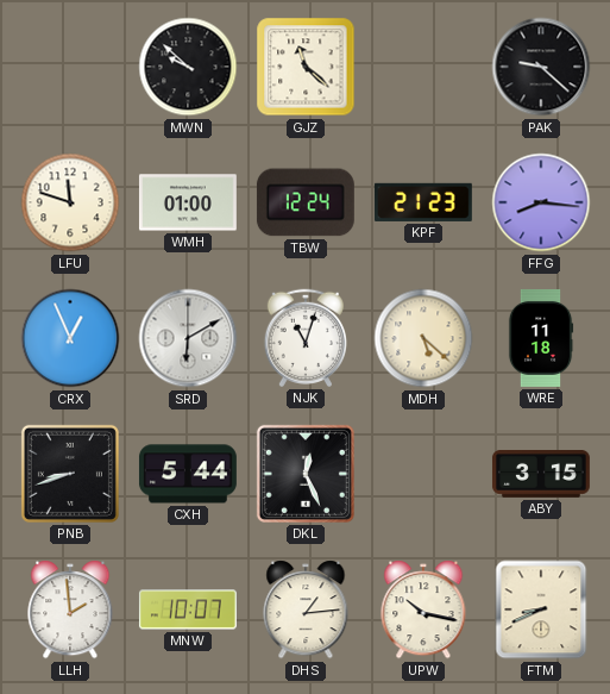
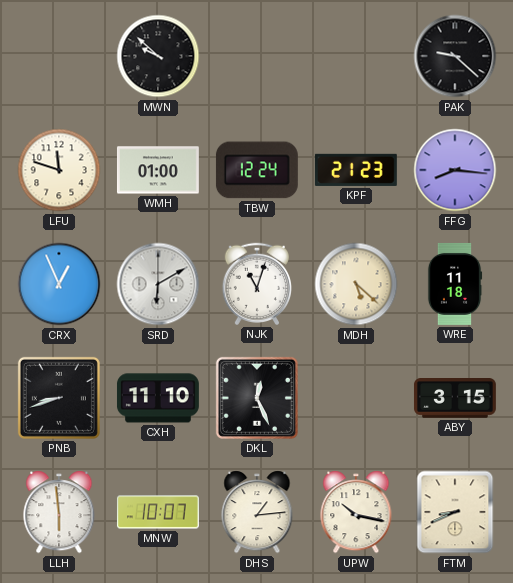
GJZ: 11:22 -> none
CXH: 5:44 -> 11:10
LLH: 1:59 -> 5:59
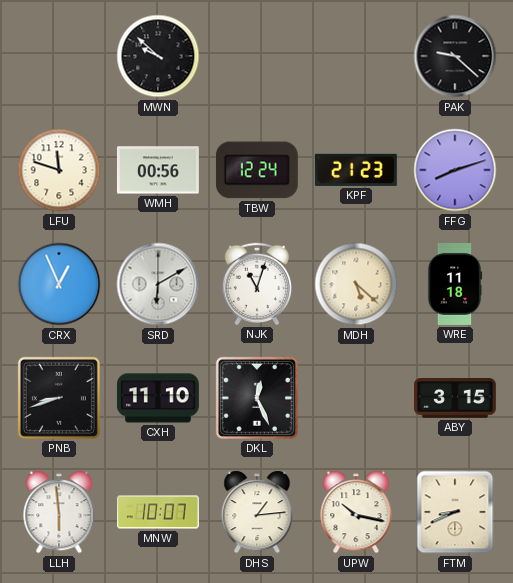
WMH: 01:00 -> 00:56
FFG: 8:16 -> 8:12
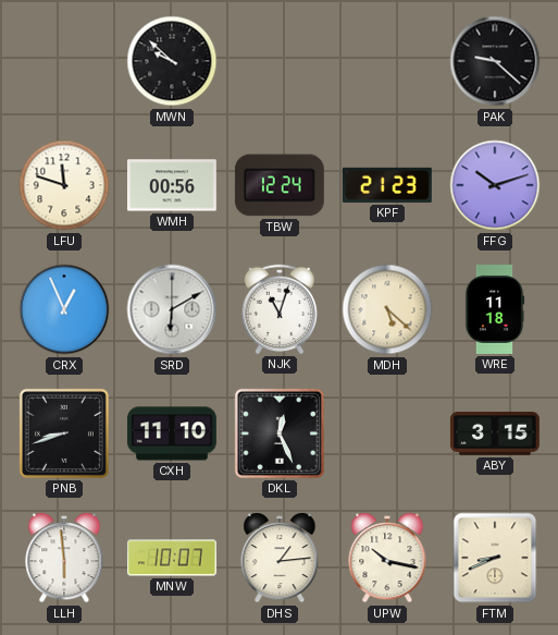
FFG: 8:12 -> 10:12
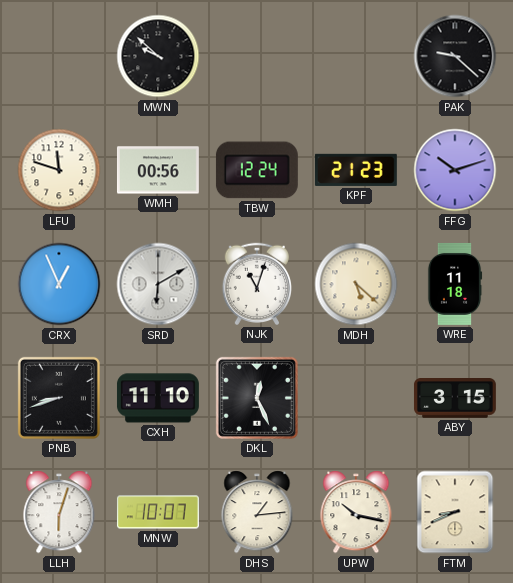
LLH: 5:59 -> 6:03
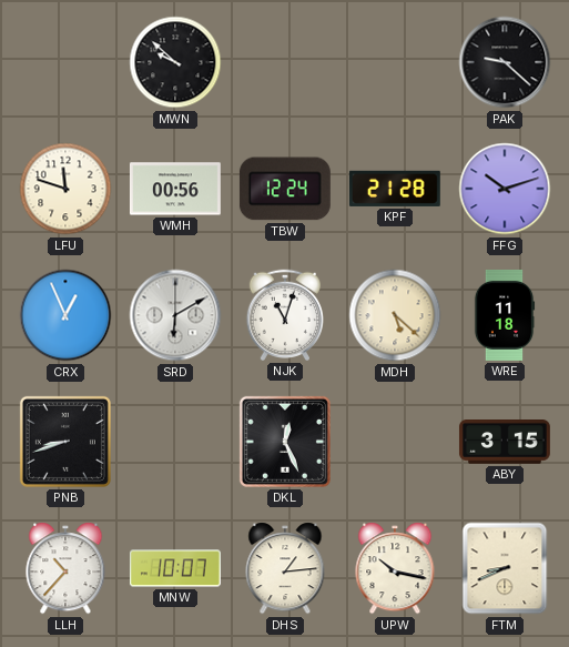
KPF: 21:23 -> 21:28
CXH: 11:10 -> none
LLH: 6:03 -> 10:37
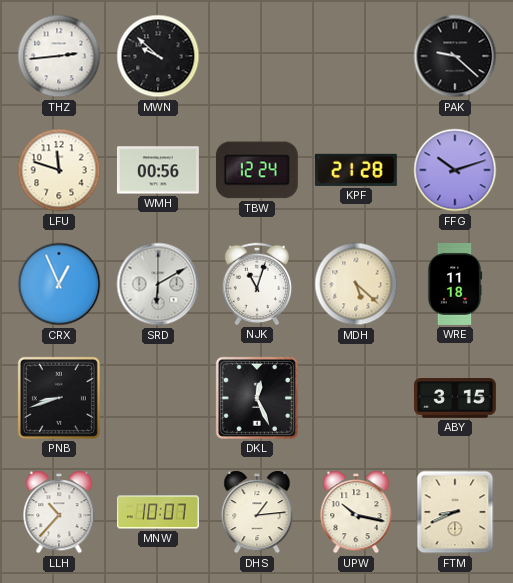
THZ: none -> 2:44
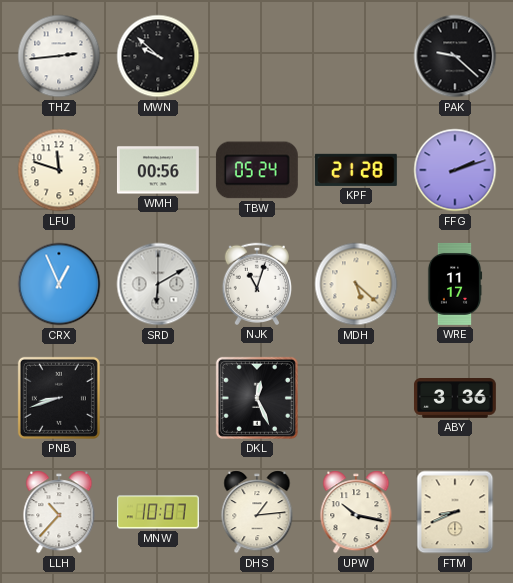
TBW: 12:24 -> 05:24
FFG: 10:12 -> 2:12
WRE: 11:18 -> 11:17
ABY: 3:15 -> 3:36
